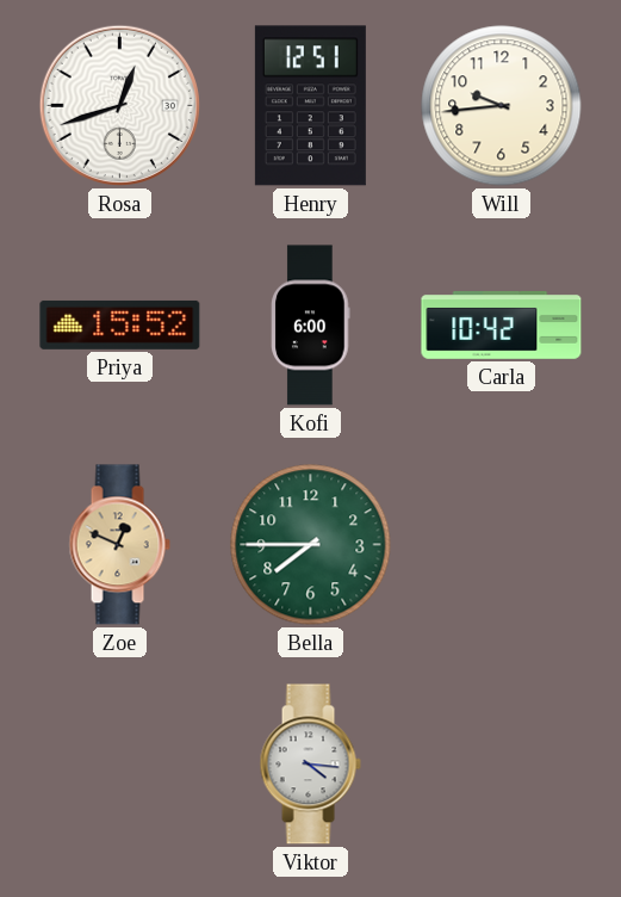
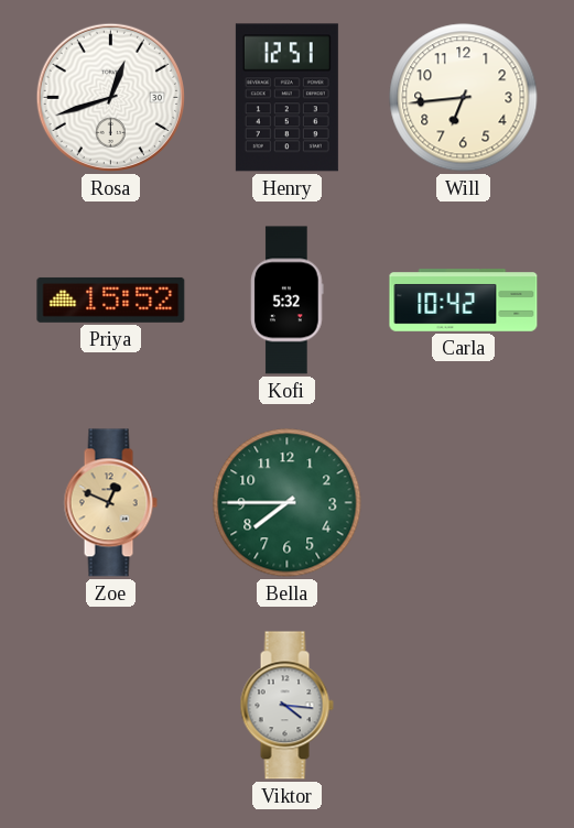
Will: 9:44 -> 6:44
Kofi: 6:00 -> 5:32
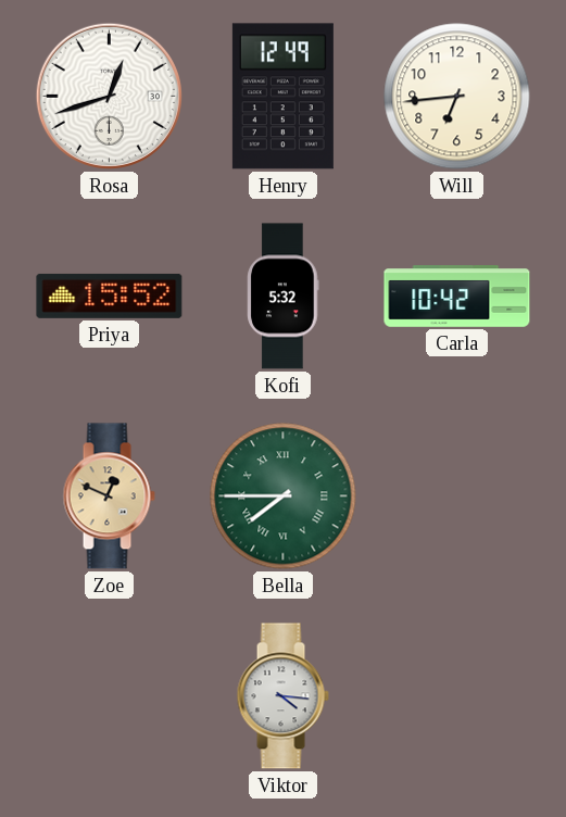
Henry: 12:51 -> 12:49
Bella numerals: Arabic -> Roman
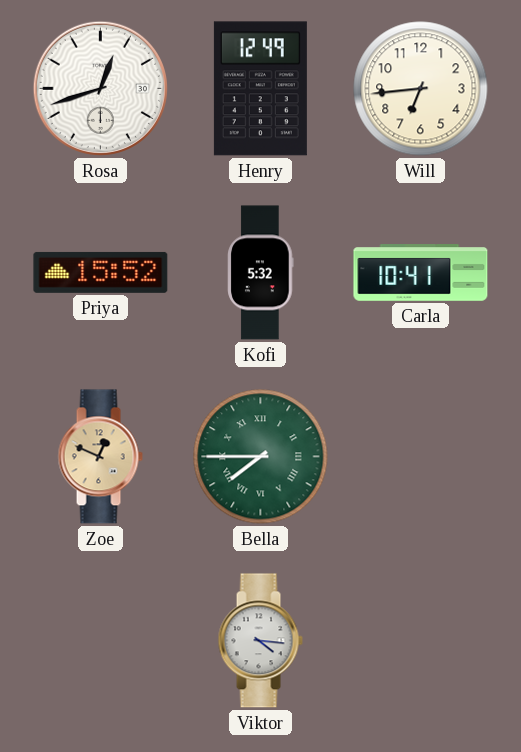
Carla: 10:42 -> 10:41
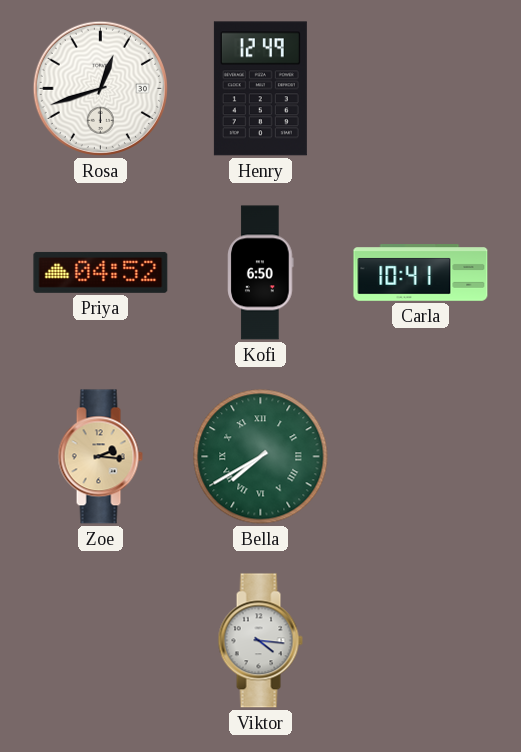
Will: 6:44 -> none
Priya: 15:52 -> 04:52
Kofi: 5:32 -> 6:50
Zoe: 12:49 -> 2:16
Bella: 7:45 -> 7:40
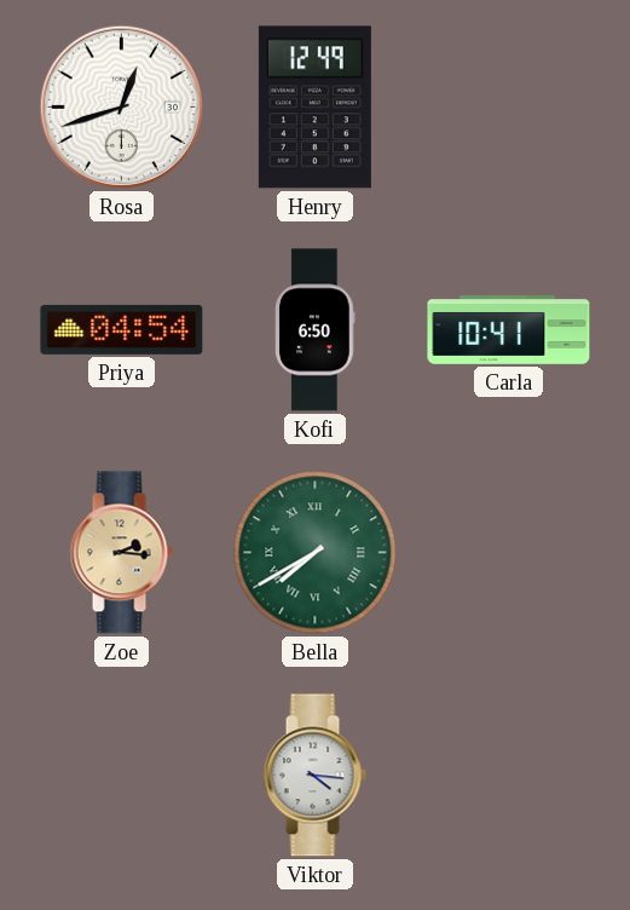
Priya: 04:52 -> 04:54
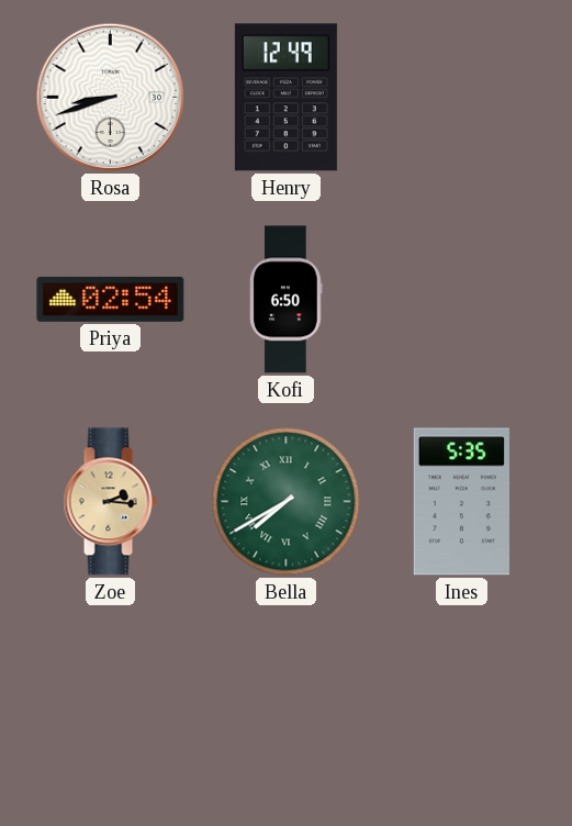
Rosa: 12:42 -> 8:42
Priya: 04:54 -> 02:54
Carla: 10:41 -> none
Ines: none -> 5:35
Viktor: 4:16 -> none
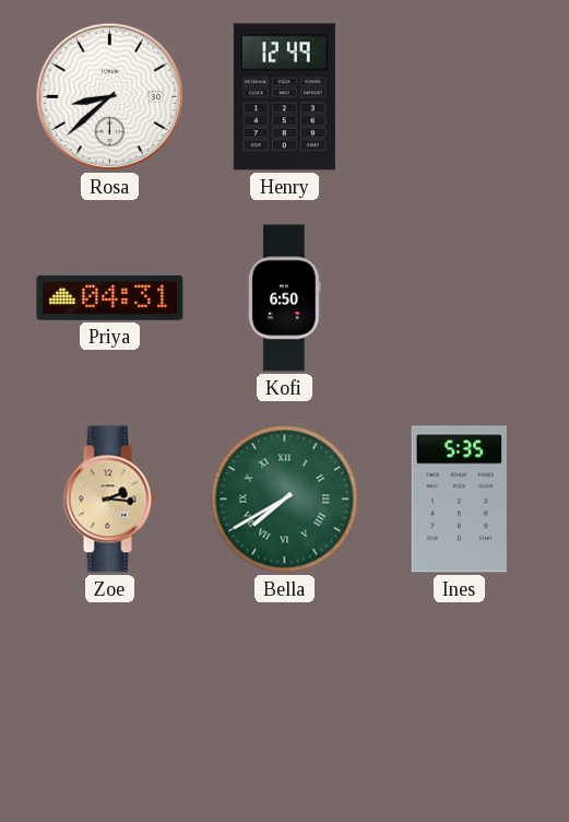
Rosa: 8:42 -> 8:38
Priya: 02:54 -> 04:31
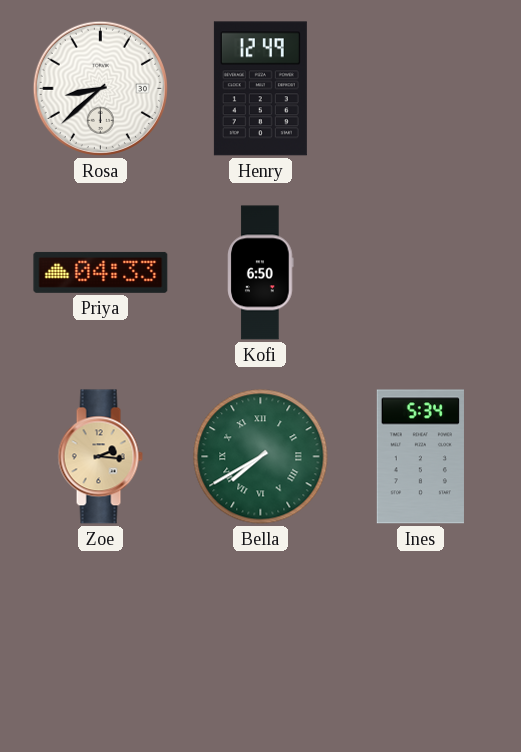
Priya: 04:31 -> 04:33
Ines: 5:35 -> 5:34
